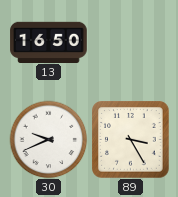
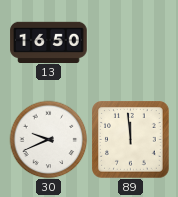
89: 3:25 -> 11:59
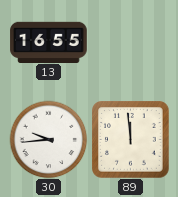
13: 16:50 -> 16:55
30: 9:41 -> 9:44
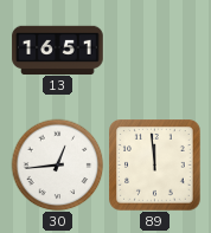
13: 16:55 -> 16:51
30: 9:44 -> 12:44
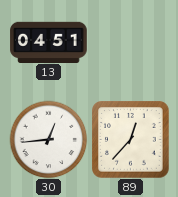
13: 16:51 -> 04:51
89: 11:59 -> 12:37
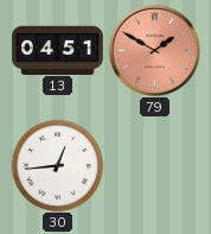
79: none -> 1:50
89: 12:37 -> none
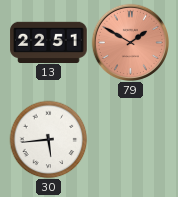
13: 04:51 -> 22:51
30: 12:44 -> 5:44
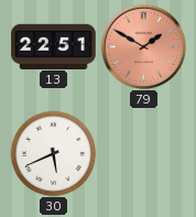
30: 5:44 -> 5:41
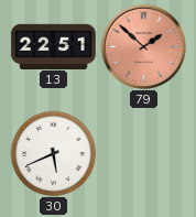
79: 1:50 -> 1:52
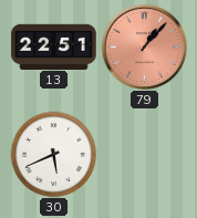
79: 1:52 -> 1:07
